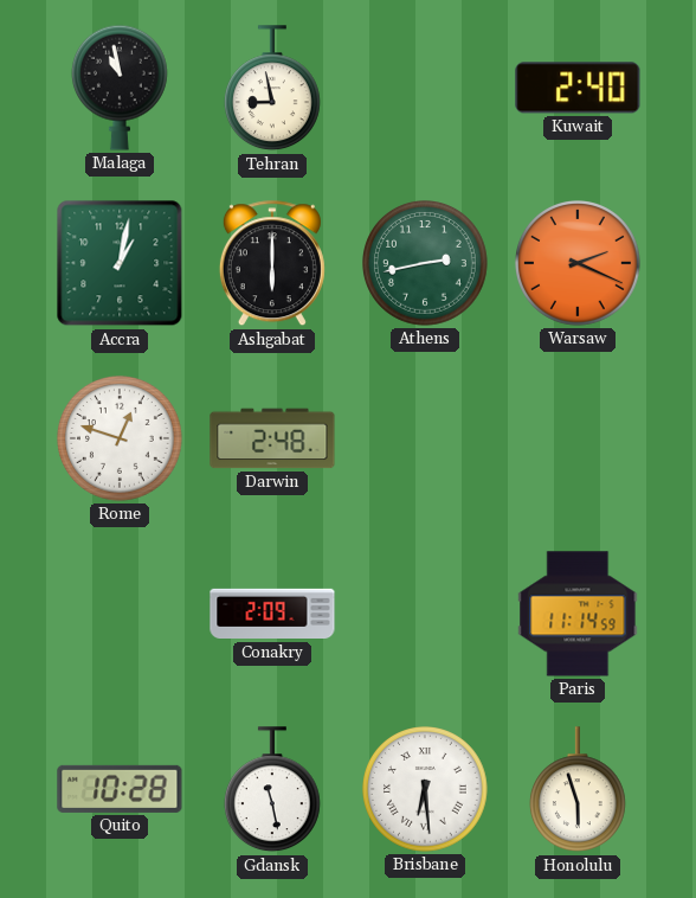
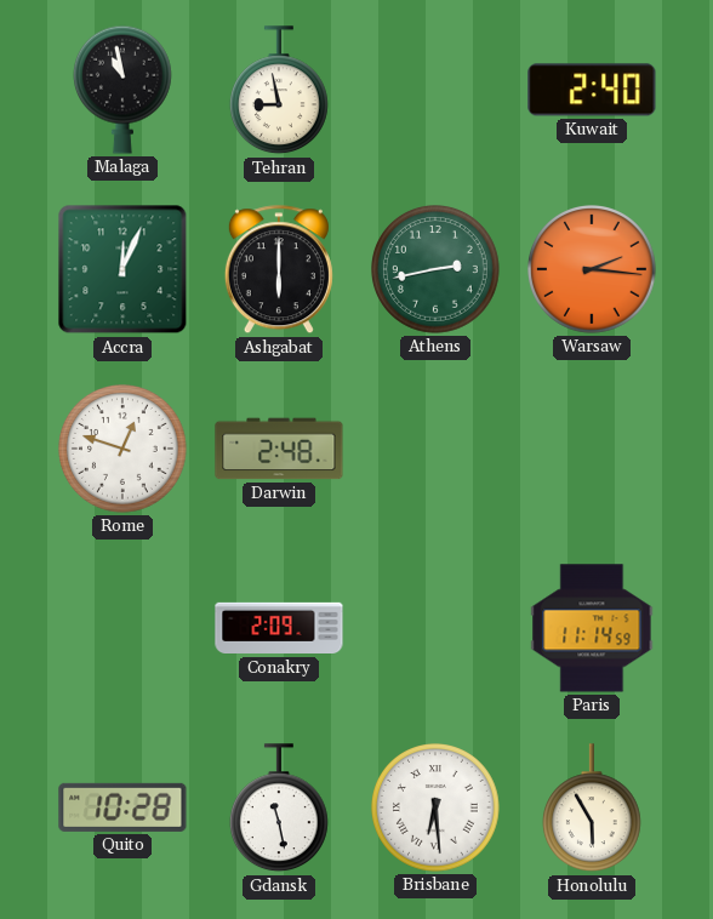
Accra: 1:02 -> 12:04
Warsaw: 2:19 -> 2:16
Honolulu: 5:57 -> 5:55
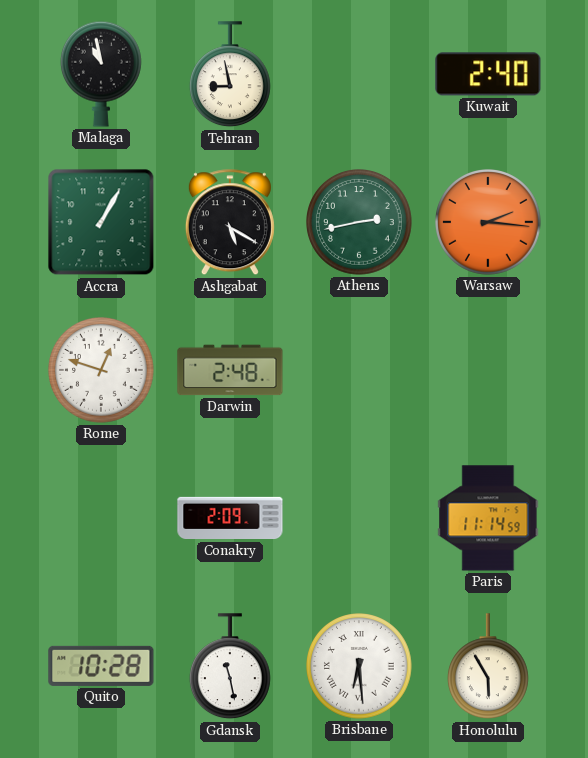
Accra: 12:04 -> 1:05
Ashgabat: 6:00 -> 5:20
